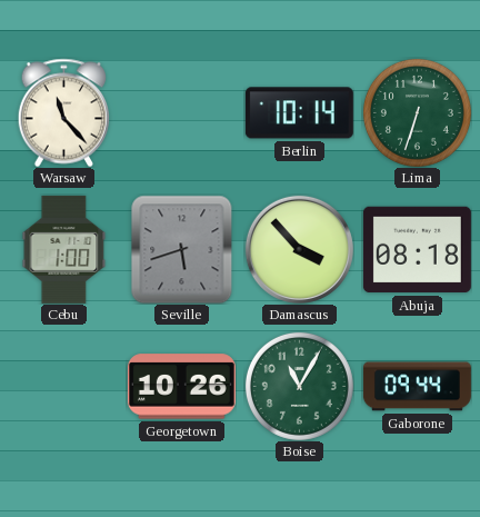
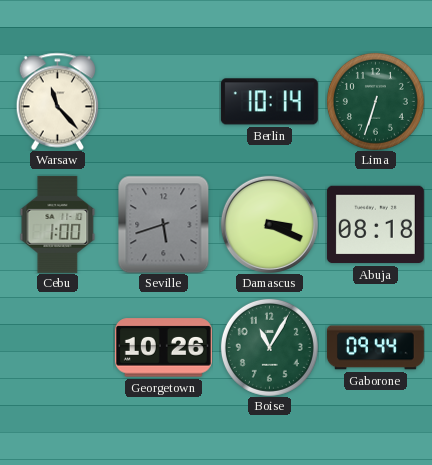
Damascus: 3:53 -> 3:19
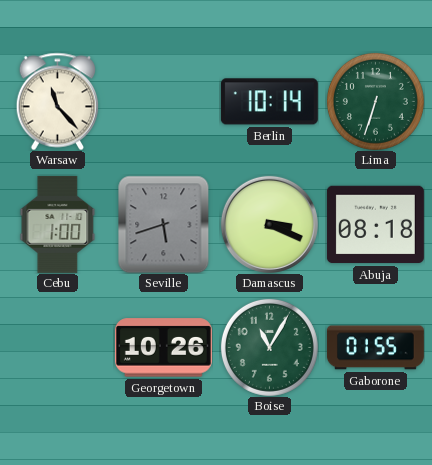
Gaborone: 09:44 -> 01:55
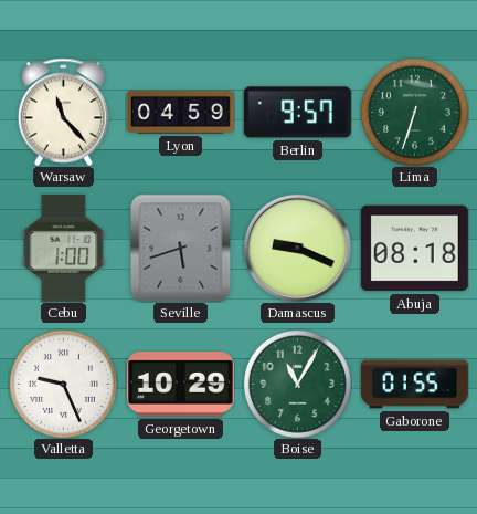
Lyon: none -> 04:59
Berlin: 10:14 -> 9:57
Damascus: 3:19 -> 9:19
Valletta: none -> 9:26
Georgetown: 10:26 -> 10:29
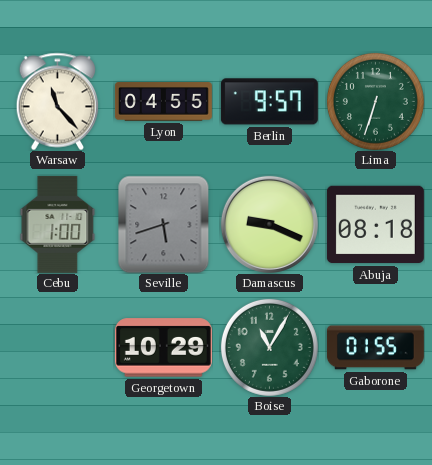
Lyon: 04:59 -> 04:55
Valletta: 9:26 -> none
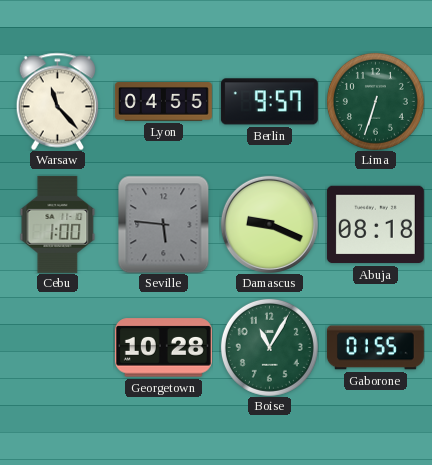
Seville: 5:42 -> 5:46
Georgetown: 10:29 -> 10:28
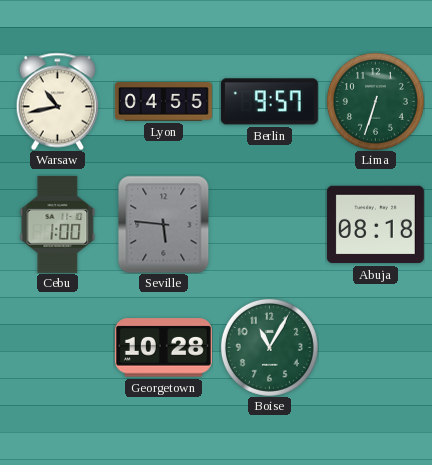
Warsaw: 11:23 -> 10:43
Damascus: 9:19 -> none
Gaborone: 01:55 -> none
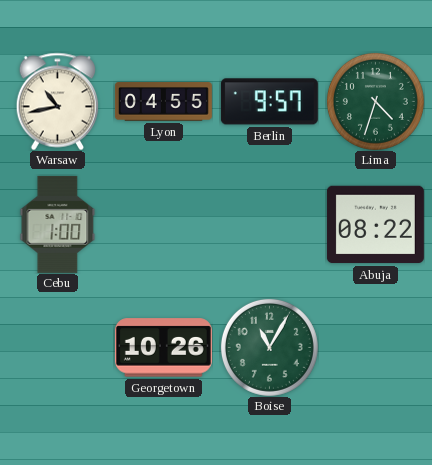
Lima: 6:33 -> 4:33
Seville: 5:46 -> none
Abuja: 08:18 -> 08:22
Georgetown: 10:28 -> 10:26
